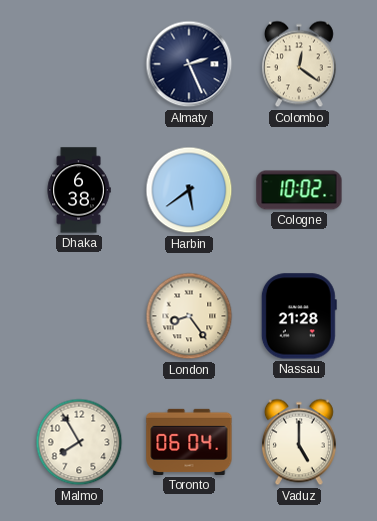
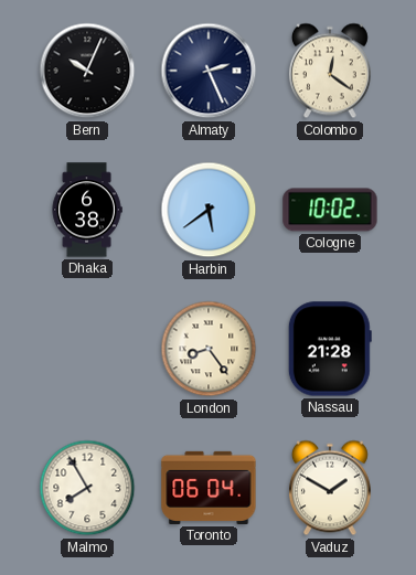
Bern: none -> 10:04
Vaduz: 5:00 -> 1:50
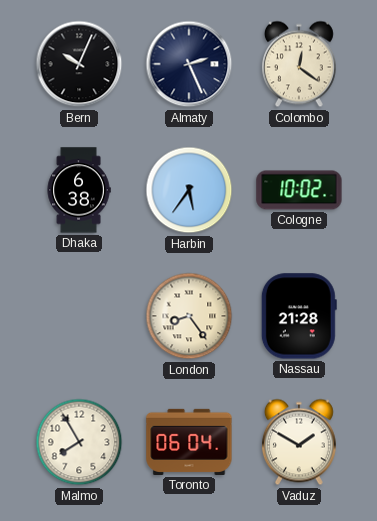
Harbin: 5:39 -> 5:36
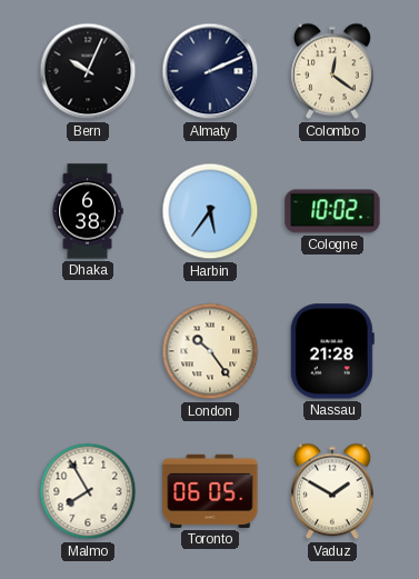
Almaty: 2:26 -> 2:11
London: 8:24 -> 10:24
Toronto: 06:04 -> 06:05
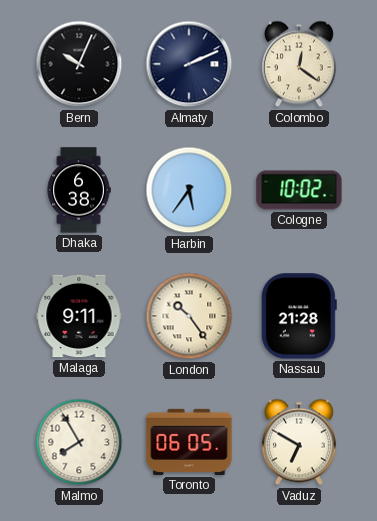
Malaga: none -> 9:11
Vaduz: 1:50 -> 6:50
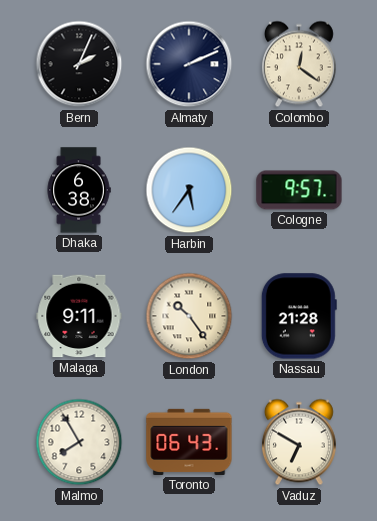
Bern: 10:04 -> 2:04
Cologne: 10:02 -> 9:57
Toronto: 06:05 -> 06:43
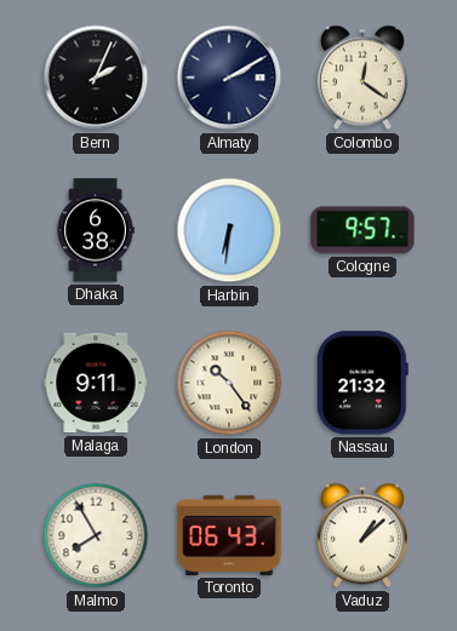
Almaty: 2:11 -> 2:10
Harbin: 5:36 -> 6:31
Nassau: 21:28 -> 21:32
Vaduz: 6:50 -> 1:08
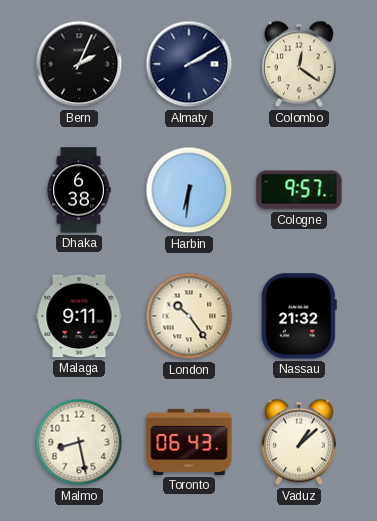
Malmo: 7:55 -> 8:28
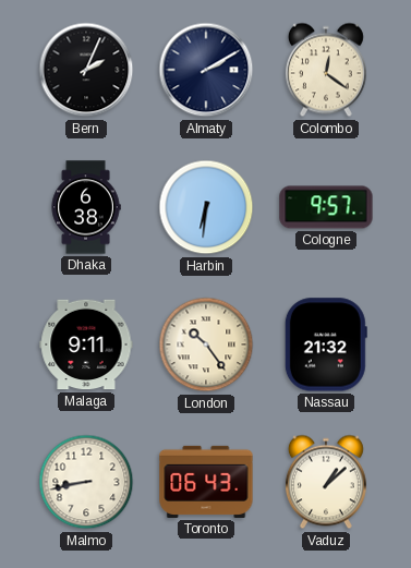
Malmo: 8:28 -> 8:43
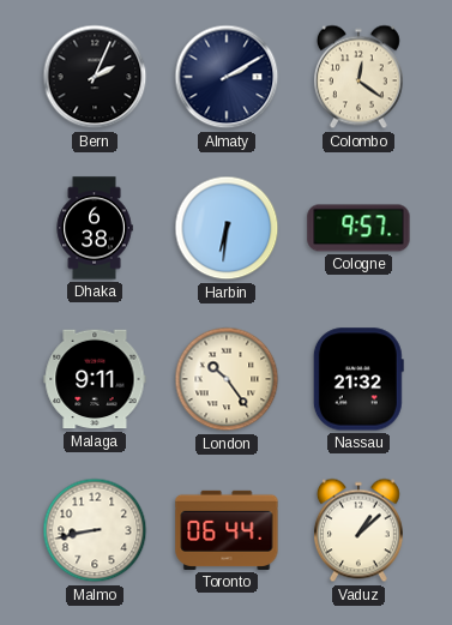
Toronto: 06:43 -> 06:44
